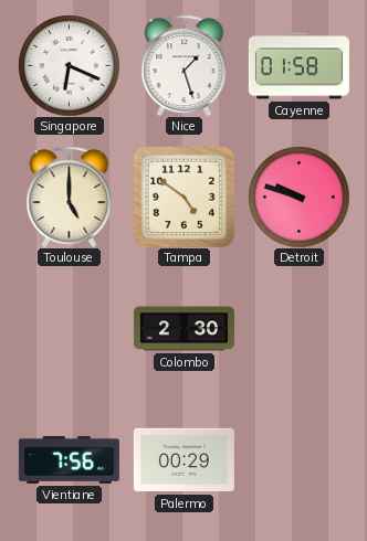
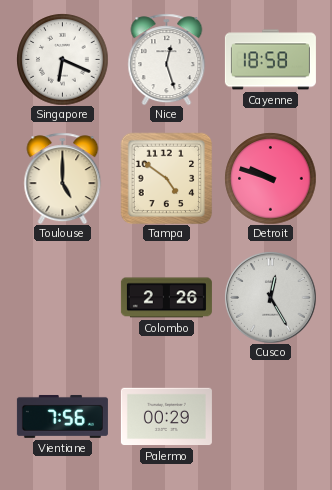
Nice: 1:27 -> 12:27
Cayenne: 01:58 -> 18:58
Colombo: 2:30 -> 2:26
Cusco: none -> 12:25
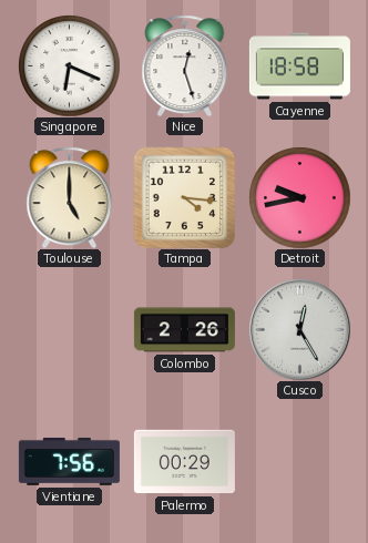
Tampa: 4:51 -> 4:16
Detroit: 9:48 -> 9:43
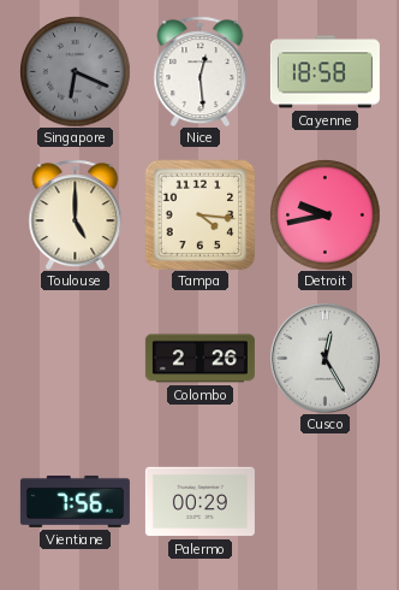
Singapore dial: white -> grey
Nice: 12:27 -> 12:29
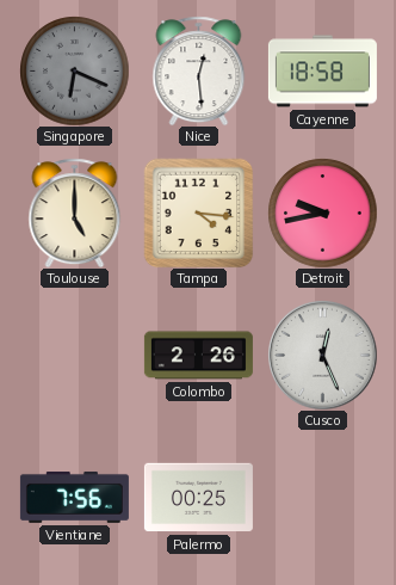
Cusco: 12:25 -> 12:26
Palermo: 00:29 -> 00:25
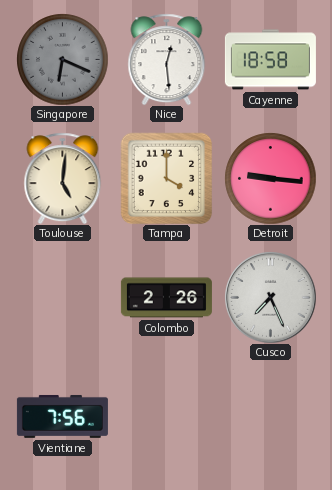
Toulouse: 5:00 -> 5:01
Tampa: 4:16 -> 4:00
Detroit: 9:43 -> 9:16
Cusco: 12:26 -> 7:26
Palermo: 00:25 -> none
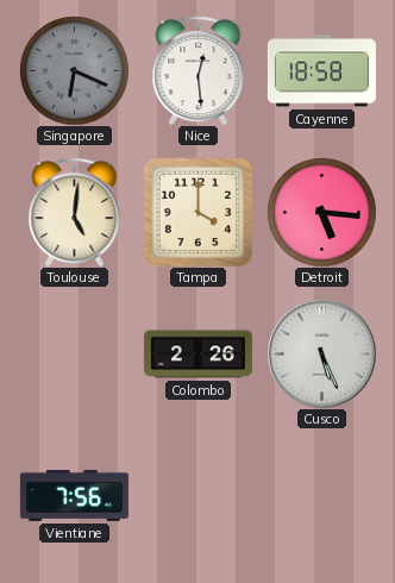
Detroit: 9:16 -> 5:16
Cusco: 7:26 -> 5:26
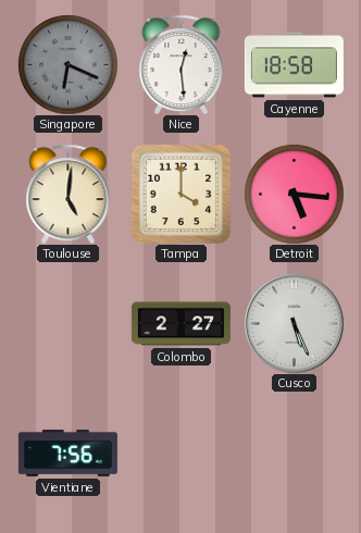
Colombo: 2:26 -> 2:27
